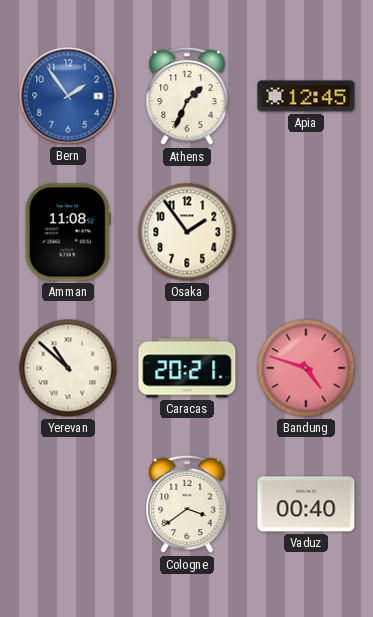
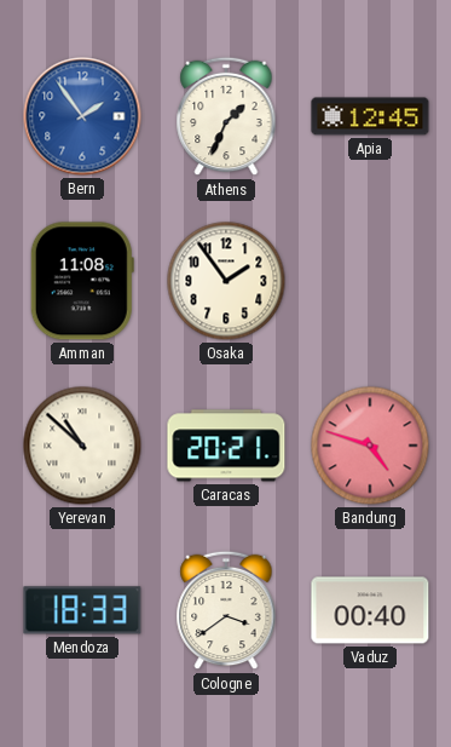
Mendoza: none -> 18:33
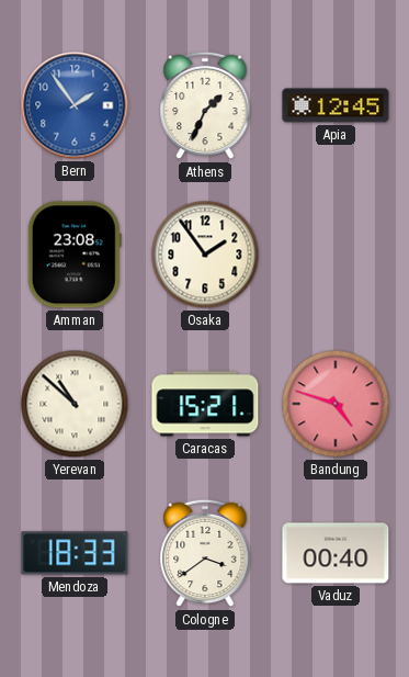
Amman: 11:08 -> 23:08
Caracas: 20:21 -> 15:21
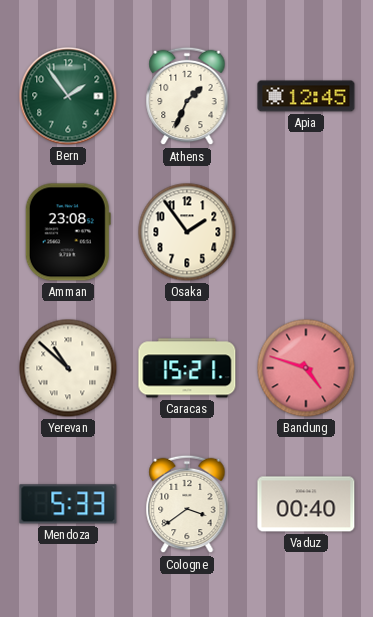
Bern dial: blue -> green
Mendoza: 18:33 -> 5:33
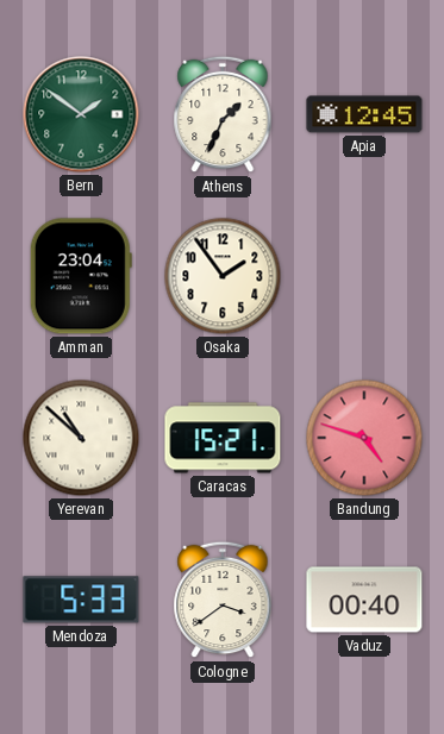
Bern: 1:54 -> 1:51
Amman: 23:08 -> 23:04
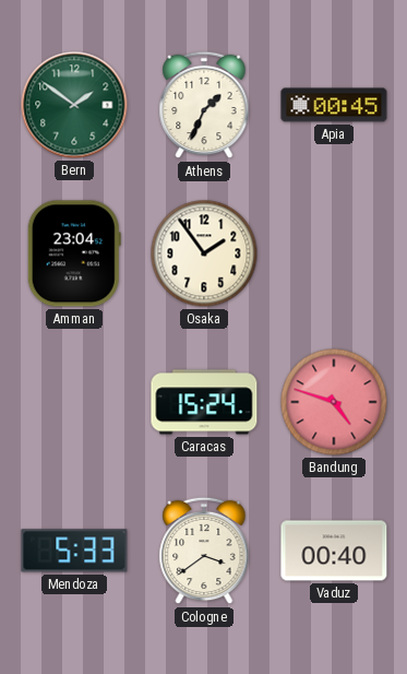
Apia: 12:45 -> 00:45
Yerevan: 10:52 -> none
Caracas: 15:21 -> 15:24
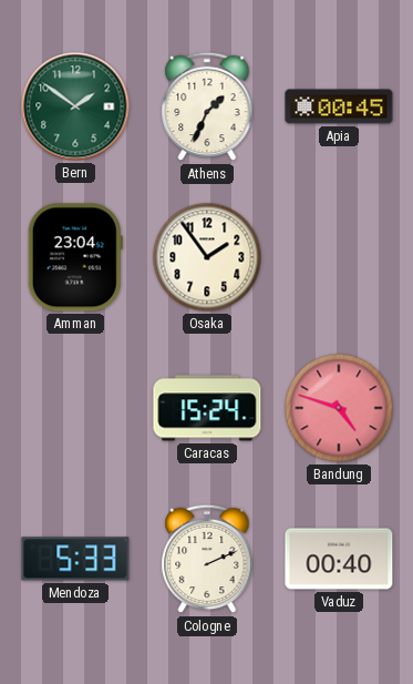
Cologne: 3:39 -> 2:11
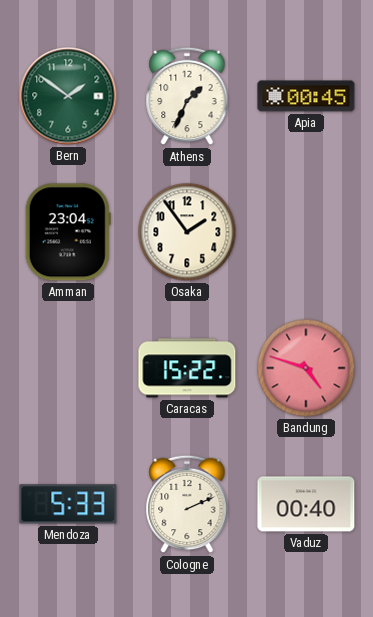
Caracas: 15:24 -> 15:22
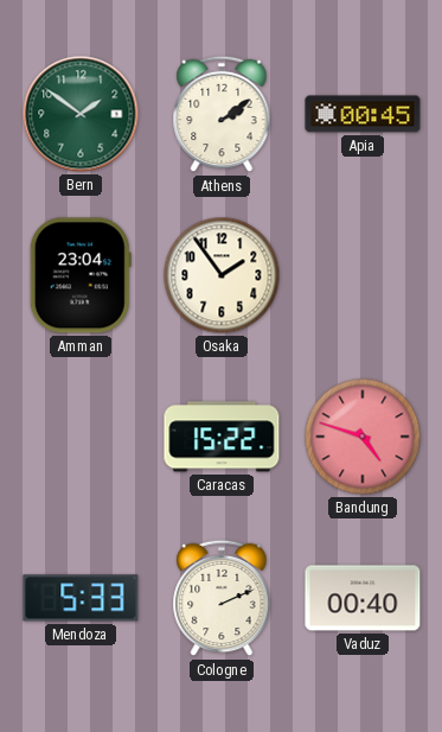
Athens: 1:34 -> 2:09
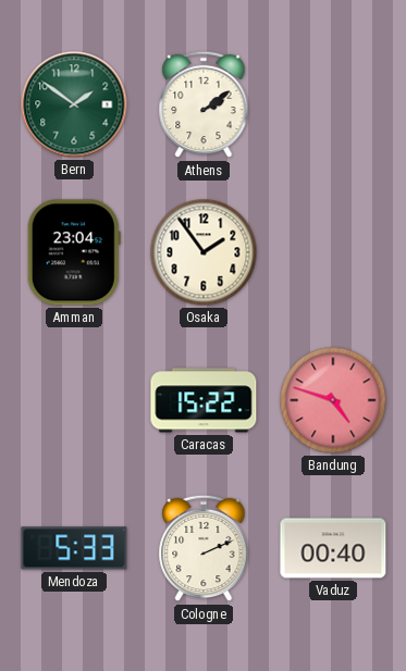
Apia: 00:45 -> none
